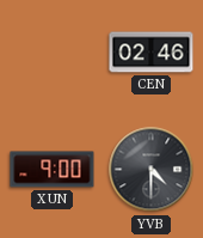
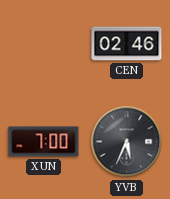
XUN: 9:00 -> 7:00
YVB: 4:30 -> 5:34
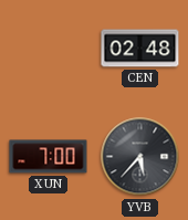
CEN: 02:46 -> 02:48
YVB: 5:34 -> 5:37
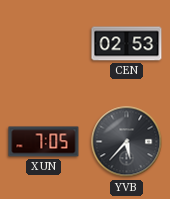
CEN: 02:48 -> 02:53
XUN: 7:00 -> 7:05
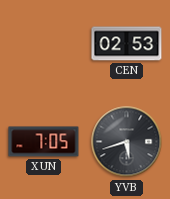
YVB: 5:37 -> 5:42
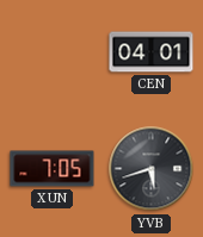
CEN: 02:53 -> 04:01
